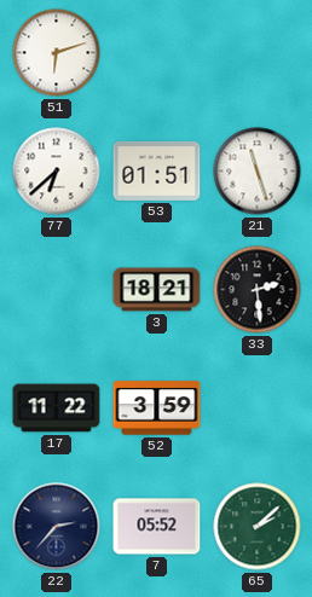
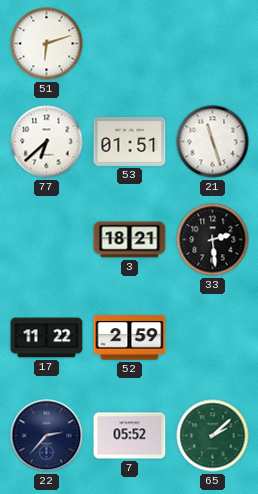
52: 3:59 -> 2:59
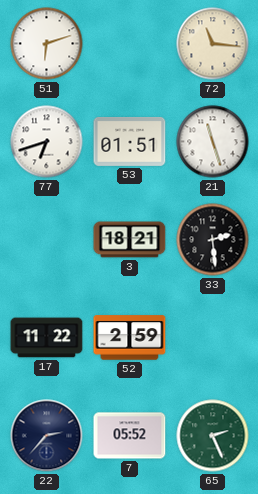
72: none -> 11:16
77: 6:38 -> 6:42
65: 2:08 -> 2:26
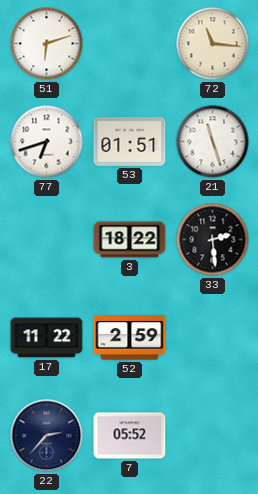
3: 18:21 -> 18:22
65: 2:26 -> none
